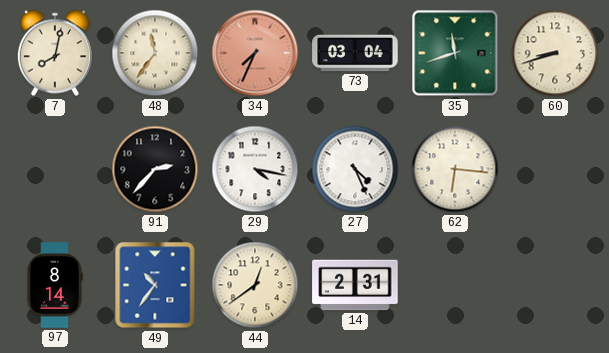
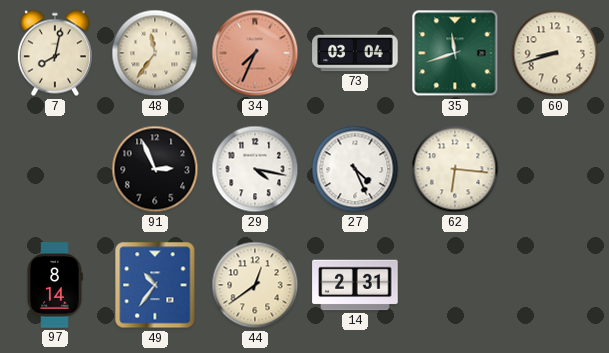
91: 2:37 -> 2:56
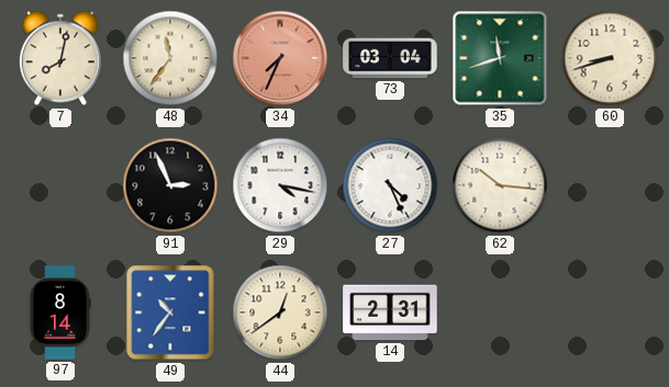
62: 6:16 -> 10:16
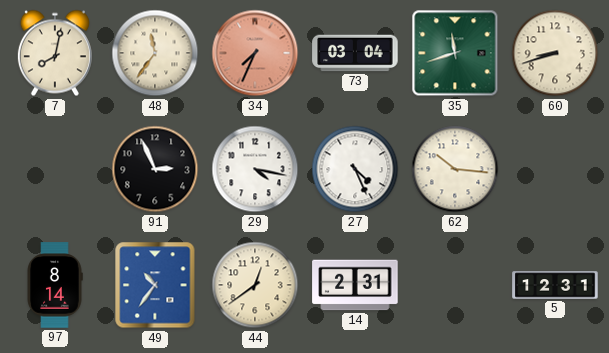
5: none -> 12:31
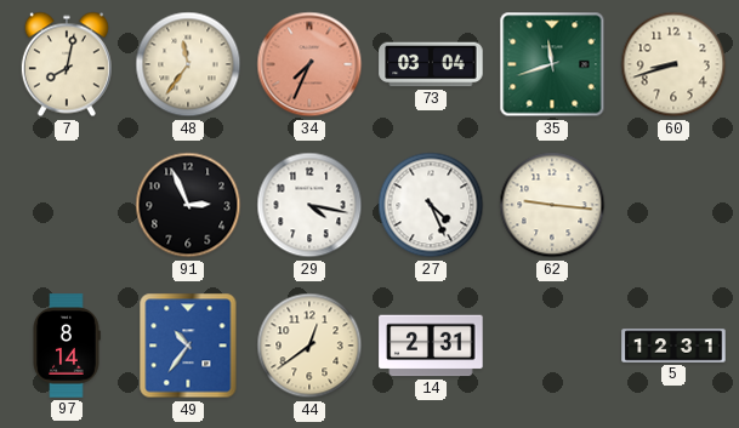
62: 10:16 -> 9:16
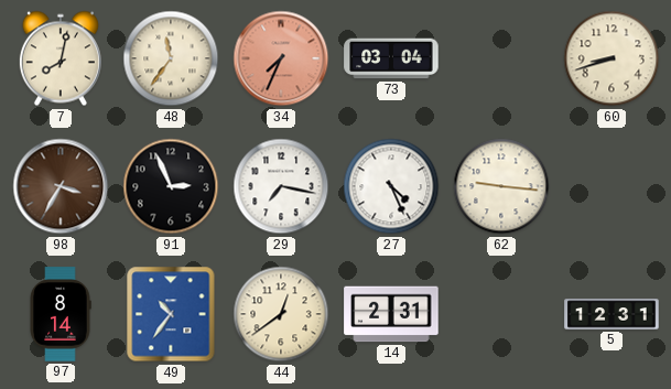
35: 11:42 -> none
98: none -> 3:35
29: 4:17 -> 7:17
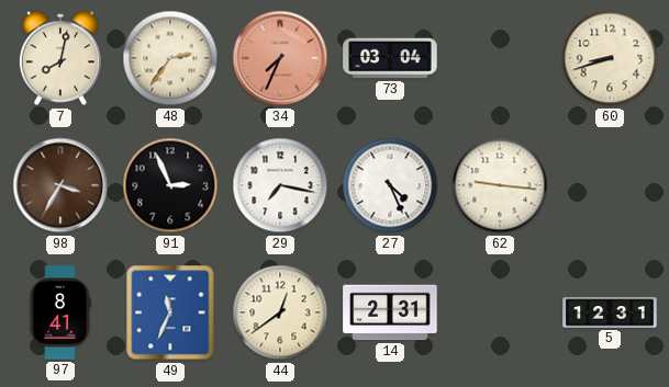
48: 11:36 -> 2:36
97: 8:14 -> 8:41
49: 10:36 -> 11:34
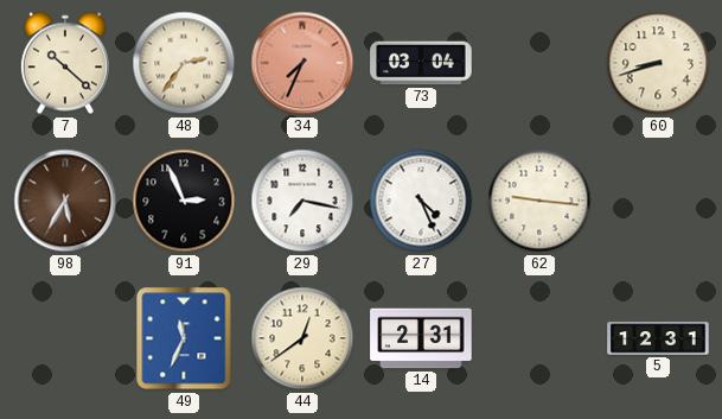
7: 8:02 -> 10:22
98: 3:35 -> 5:35
97: 8:41 -> none
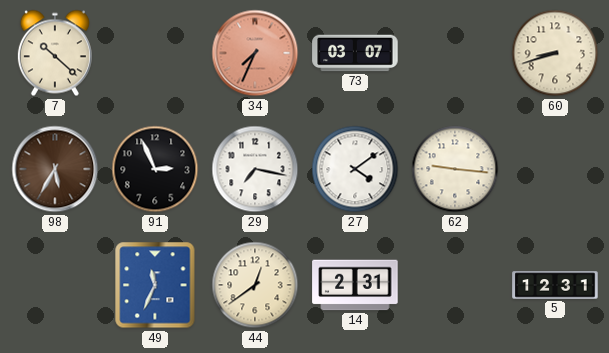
48: 2:36 -> none
73: 03:04 -> 03:07
27: 4:26 -> 4:09
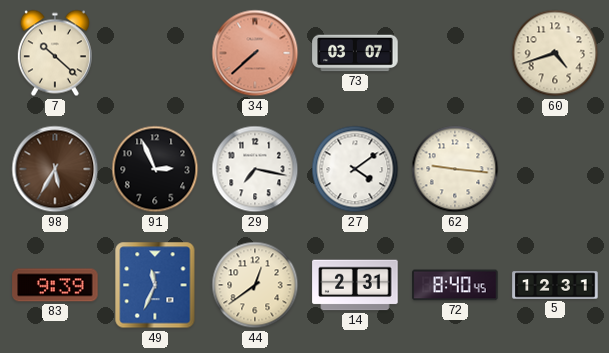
34: 7:34 -> 7:38
60: 8:42 -> 4:42
83: none -> 9:39
72: none -> 8:40
